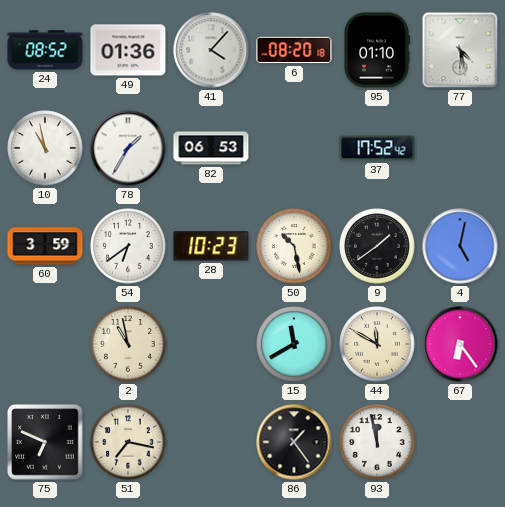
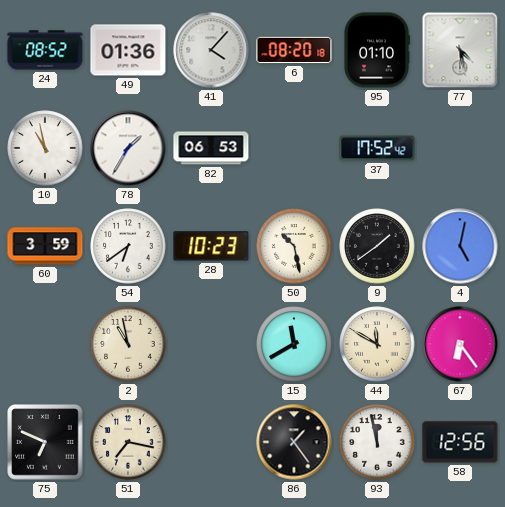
58: none -> 12:56
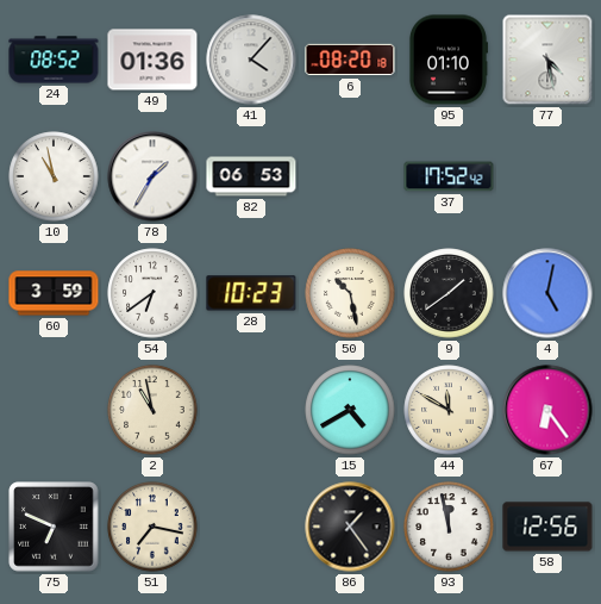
15: 11:40 -> 4:40
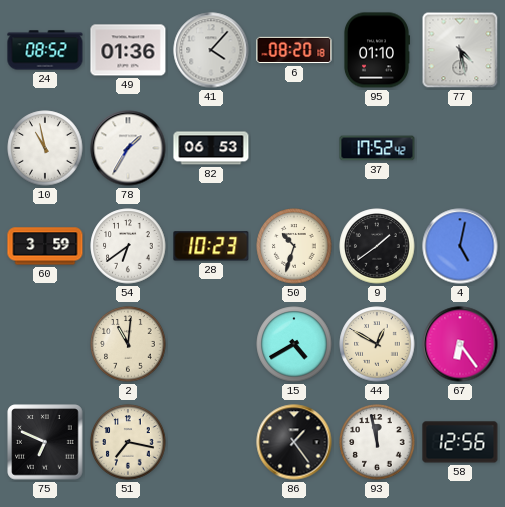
50: 10:28 -> 10:33
2: 10:58 -> 11:01
44: 11:50 -> 12:50
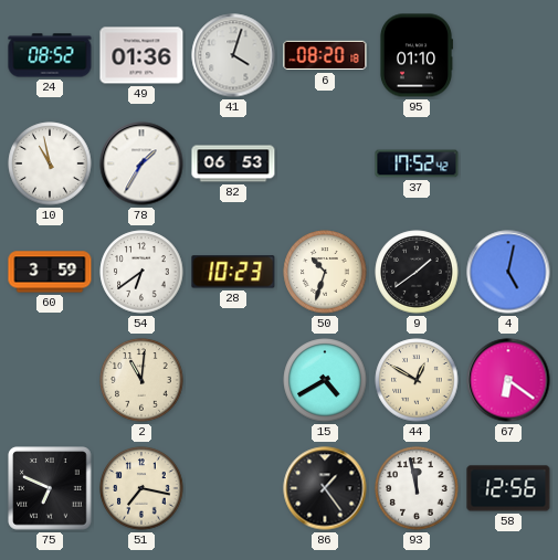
41: 4:07 -> 4:03
77: 4:28 -> none
67: 6:24 -> 6:21
